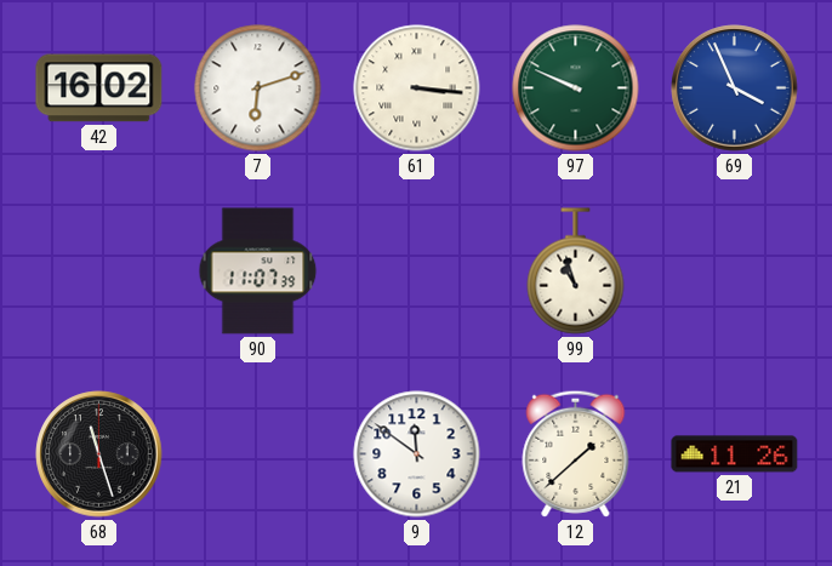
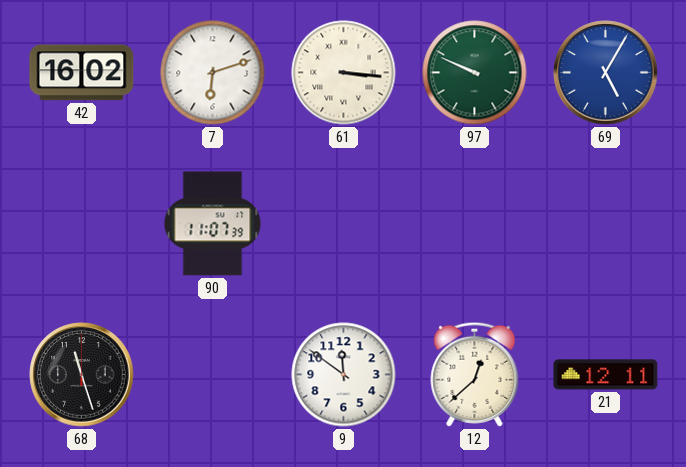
69: 3:56 -> 5:05
99: 10:57 -> none
12: 1:38 -> 12:38
21: 11:26 -> 12:11
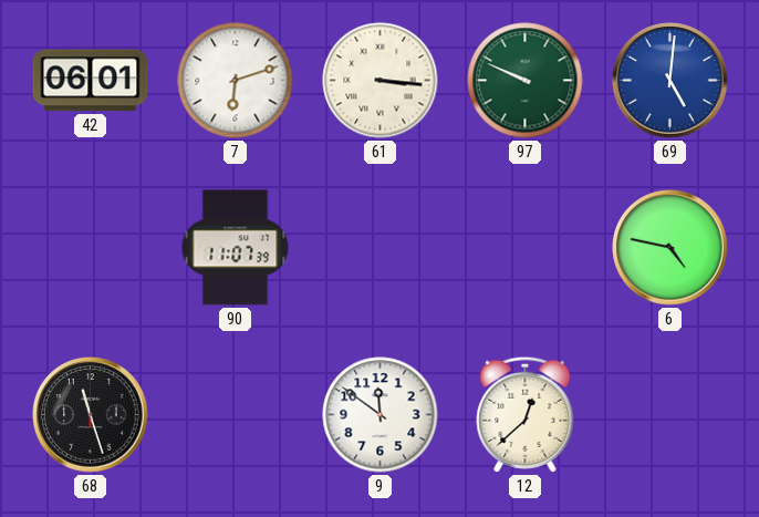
42: 16:02 -> 06:01
69: 5:05 -> 5:01
6: none -> 4:47
21: 12:11 -> none
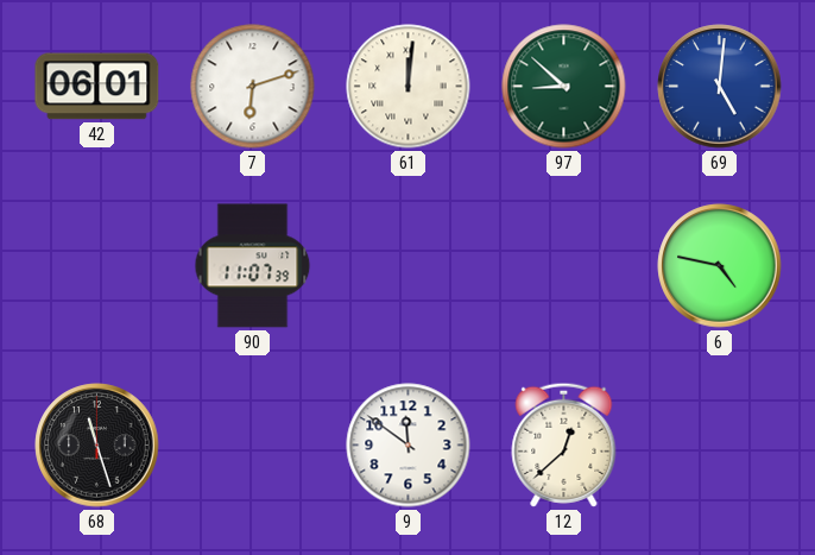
61: 3:16 -> 12:01
97: 9:49 -> 8:52
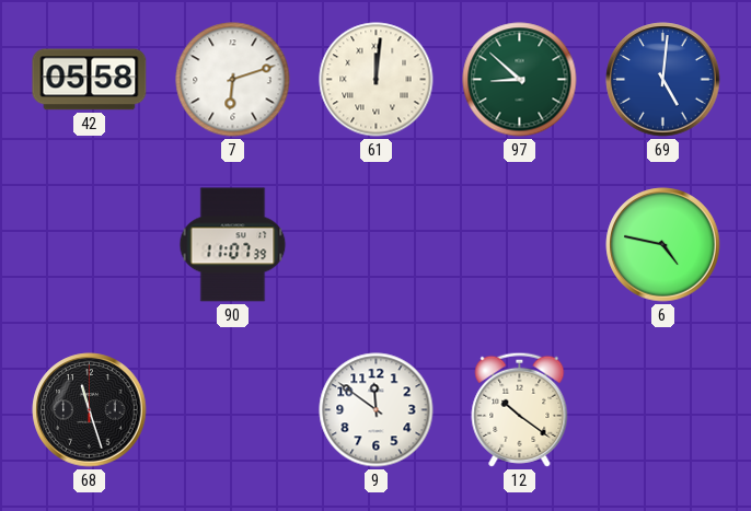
42: 06:01 -> 05:58
12: 12:38 -> 10:21
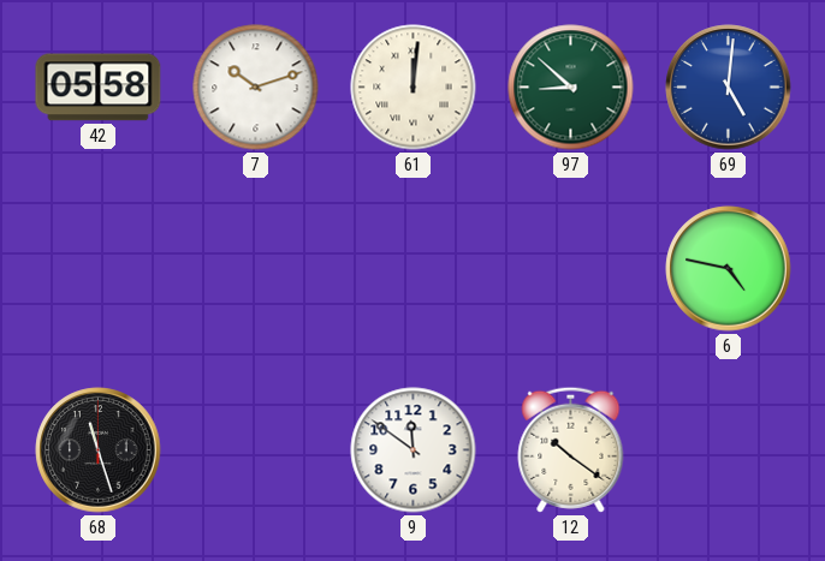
7: 6:12 -> 10:12
90: 11:07 -> none
